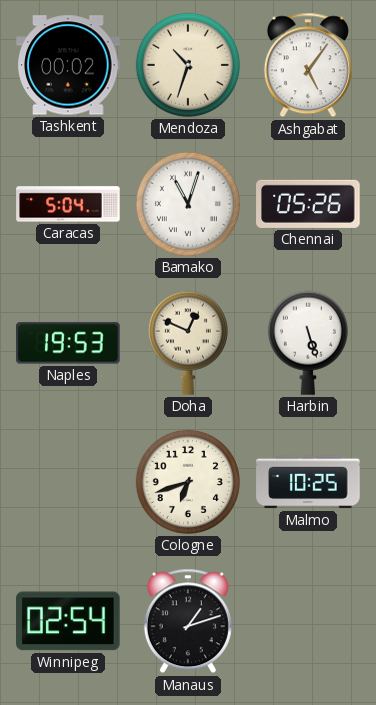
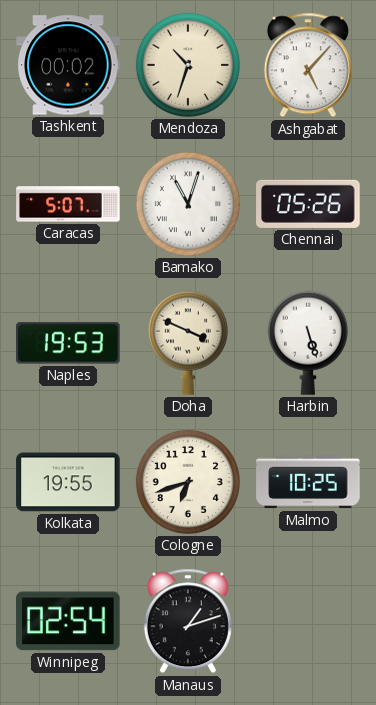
Ashgabat: 5:06 -> 5:07
Caracas: 5:04 -> 5:07
Doha: 12:49 -> 3:49
Kolkata: none -> 19:55
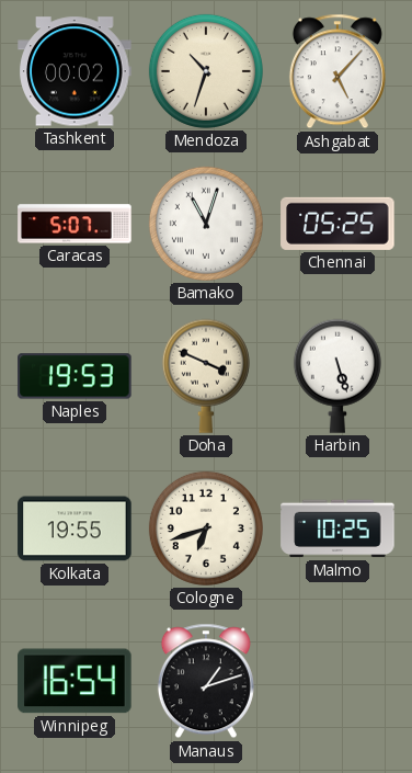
Chennai: 05:26 -> 05:25
Winnipeg: 02:54 -> 16:54
